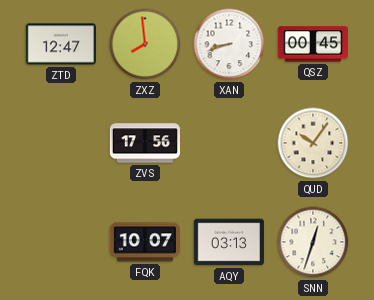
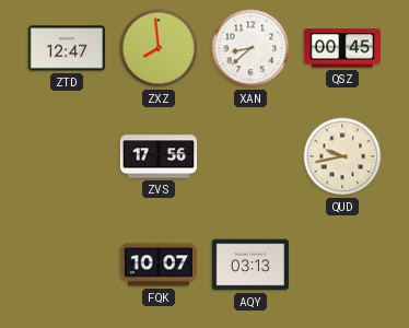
XAN: 8:42 -> 8:38
QUD: 10:06 -> 9:43
SNN: 12:33 -> none
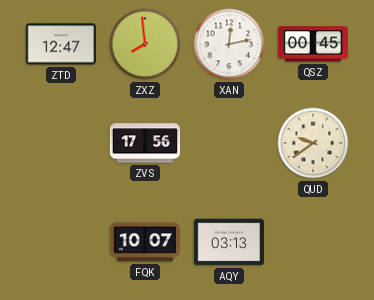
XAN: 8:38 -> 12:13
QUD: 9:43 -> 9:39
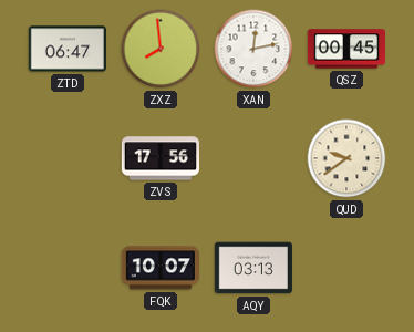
ZTD: 12:47 -> 06:47
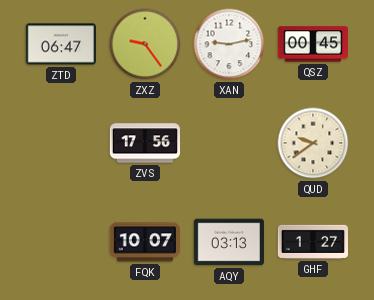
ZXZ: 7:59 -> 9:24
XAN: 12:13 -> 9:13
GHF: none -> 1:27
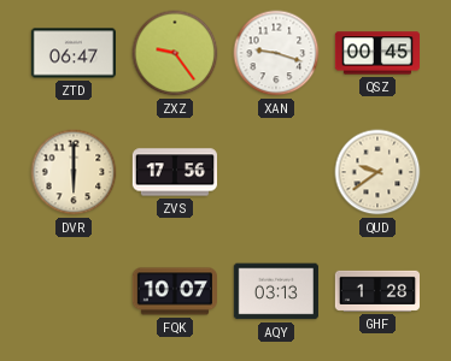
XAN: 9:13 -> 9:18
DVR: none -> 6:00
GHF: 1:27 -> 1:28
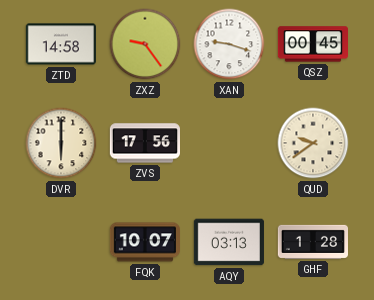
ZTD: 06:47 -> 14:58
